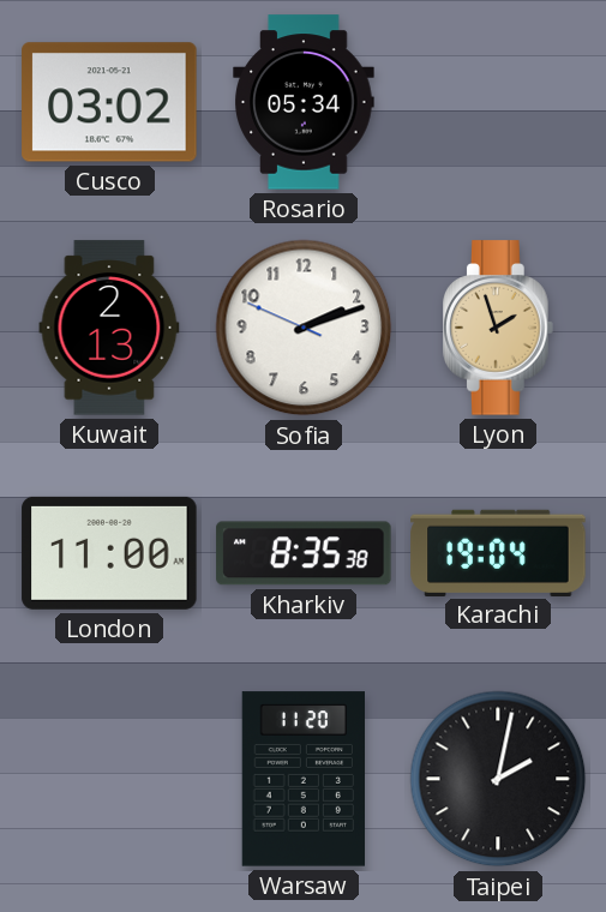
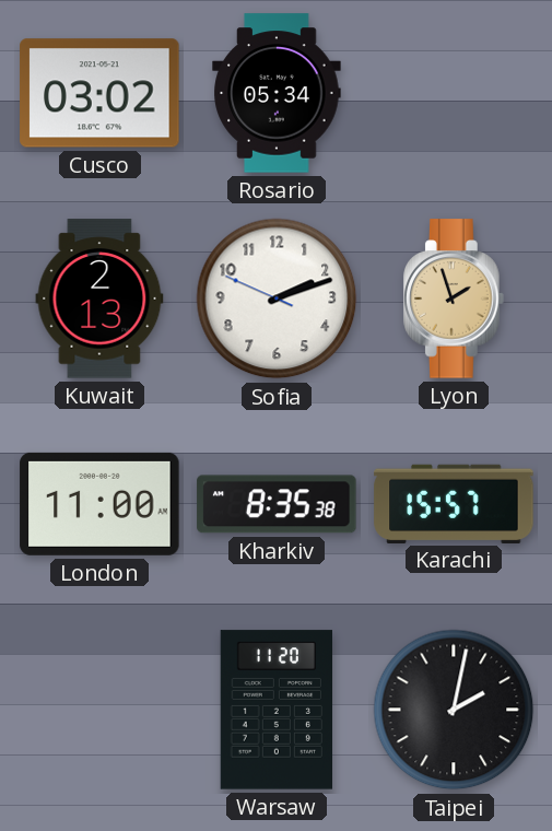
Karachi: 19:04 -> 15:57
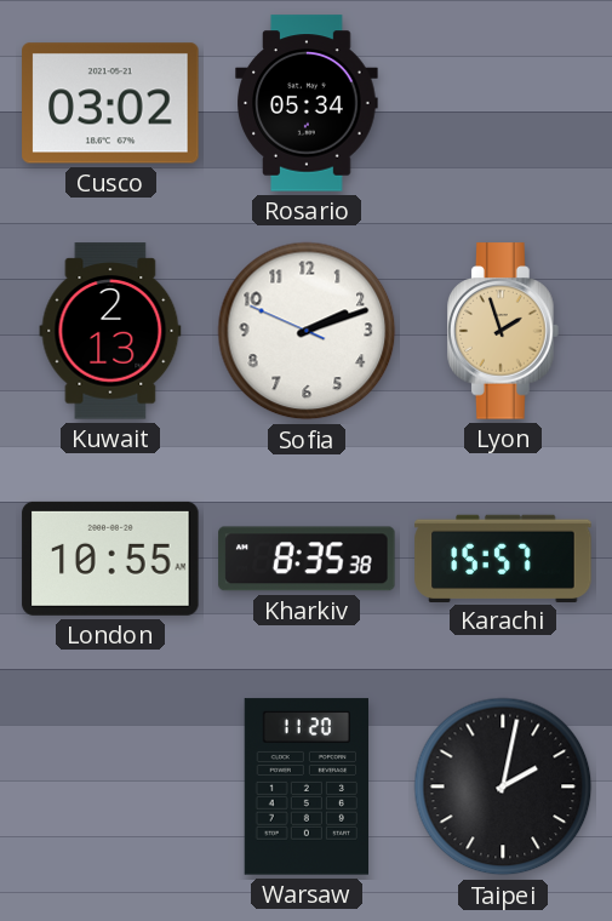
London: 11:00 -> 10:55
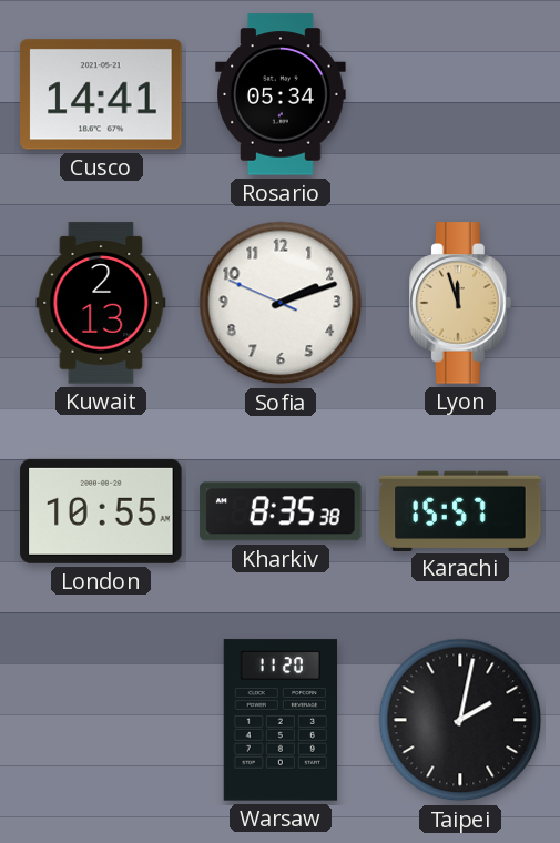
Cusco: 03:02 -> 14:41
Lyon: 1:57 -> 11:57
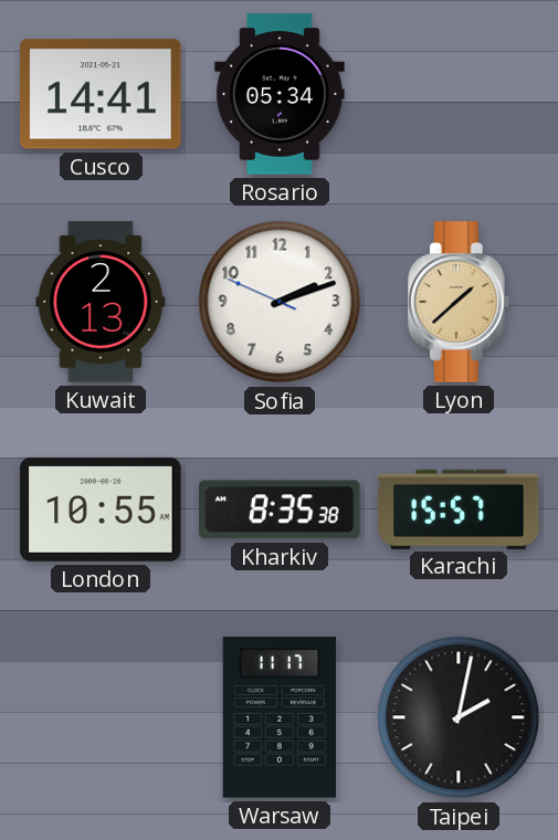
Lyon: 11:57 -> 1:38
Warsaw: 11:20 -> 11:17
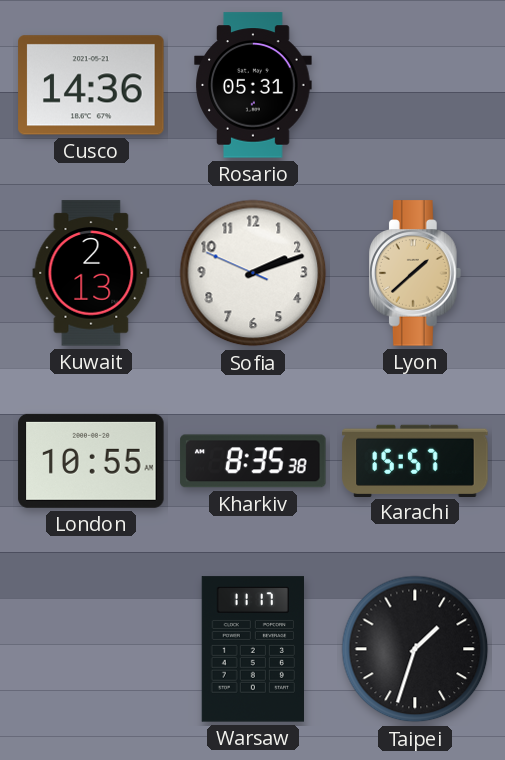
Cusco: 14:41 -> 14:36
Rosario: 05:34 -> 05:31
Taipei: 2:02 -> 1:33
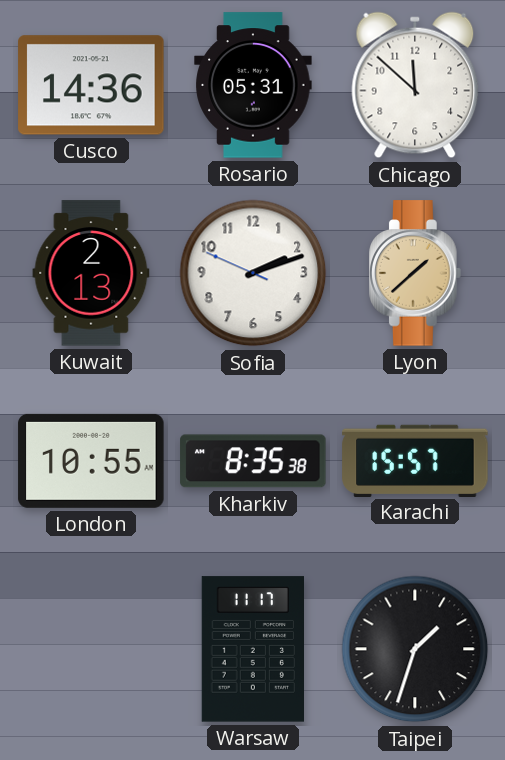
Chicago: none -> 11:52
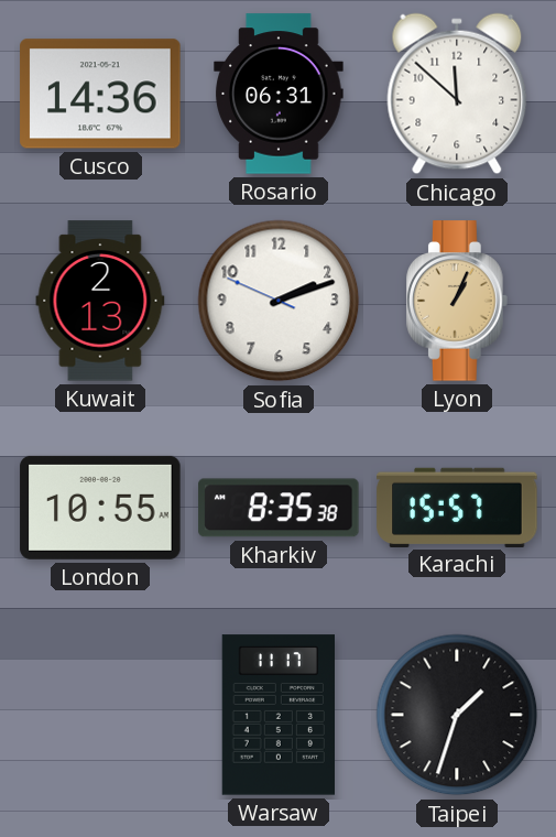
Rosario: 05:31 -> 06:31
Lyon: 1:38 -> 1:04
